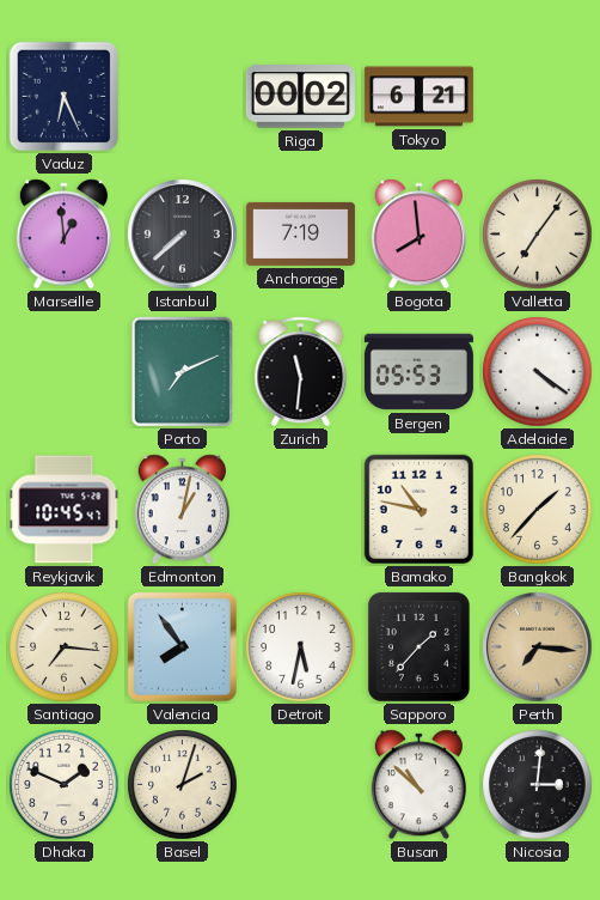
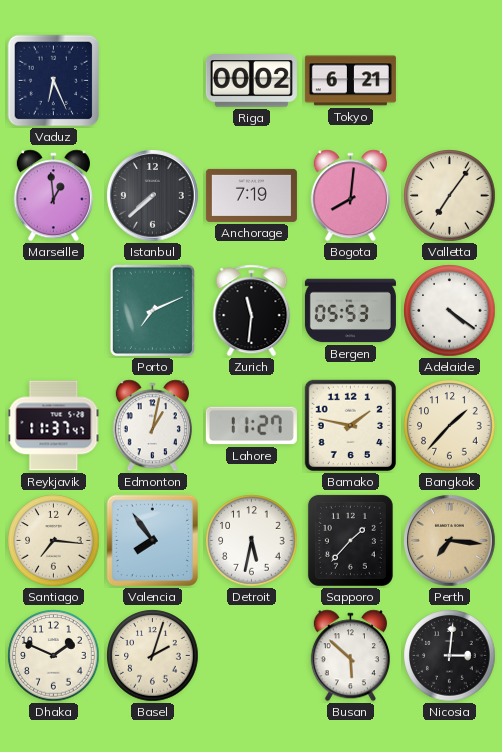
Bogota: 7:59 -> 8:01
Reykjavik: 10:45 -> 11:37
Lahore: none -> 11:27
Bamako: 10:47 -> 1:47
Busan: 10:52 -> 5:52
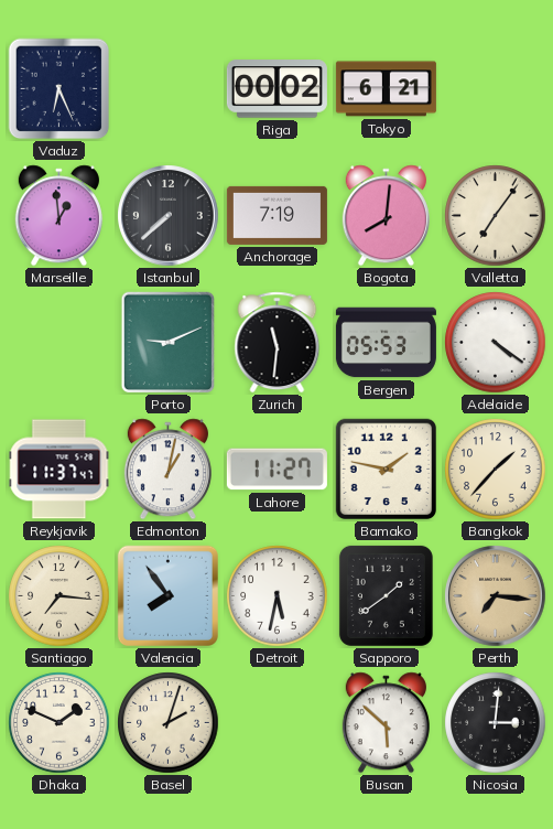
Porto: 7:11 -> 9:11
Sapporo: 1:37 -> 1:39
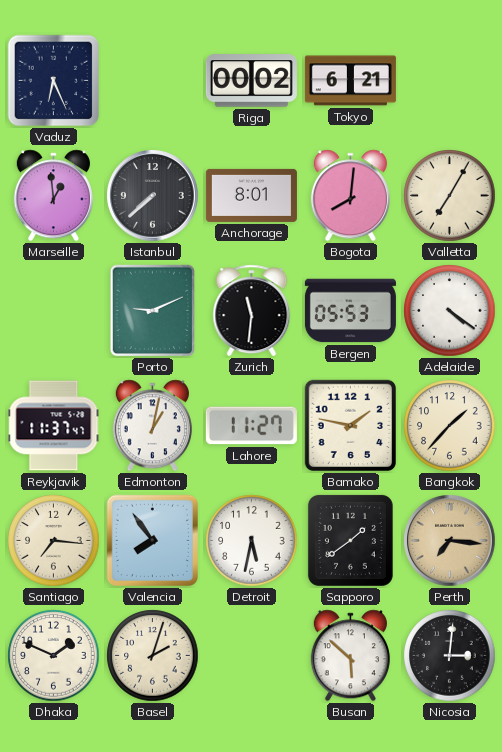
Anchorage: 7:19 -> 8:01
Valletta: 7:06 -> 7:05
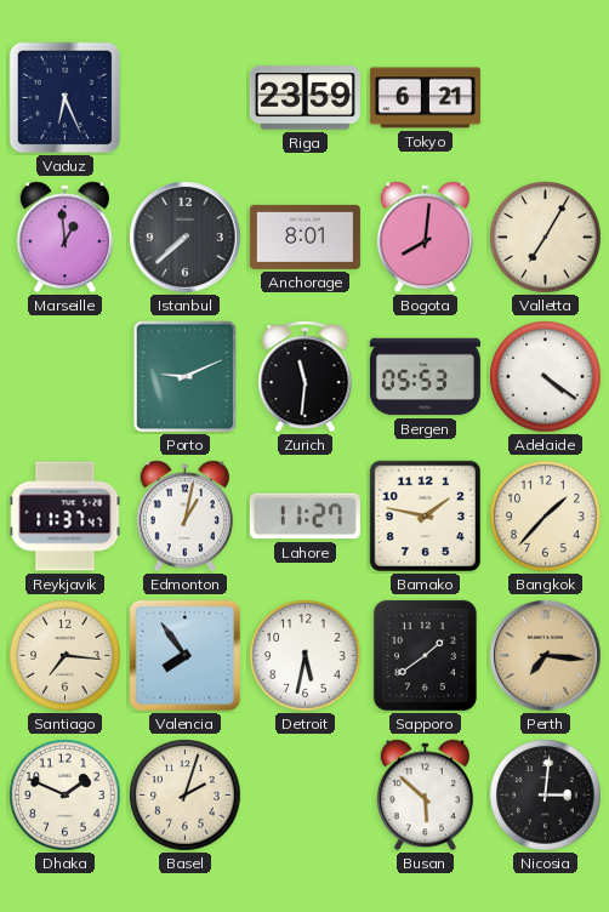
Riga: 00:02 -> 23:59
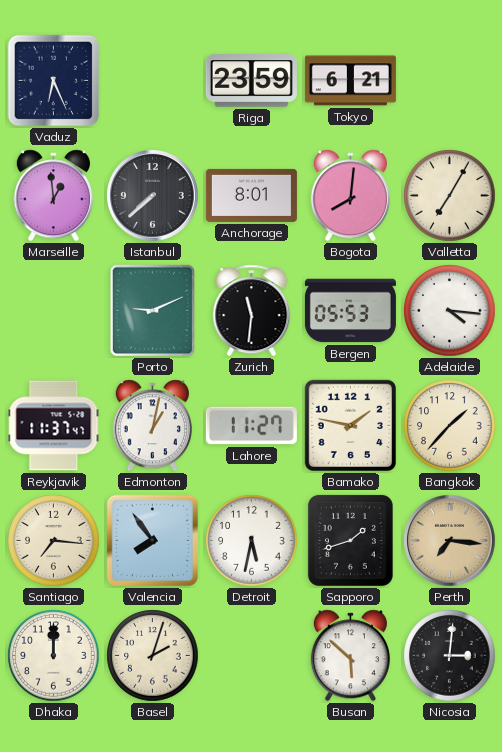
Adelaide: 4:21 -> 4:16
Sapporo: 1:39 -> 1:42
Dhaka: 1:49 -> 12:00
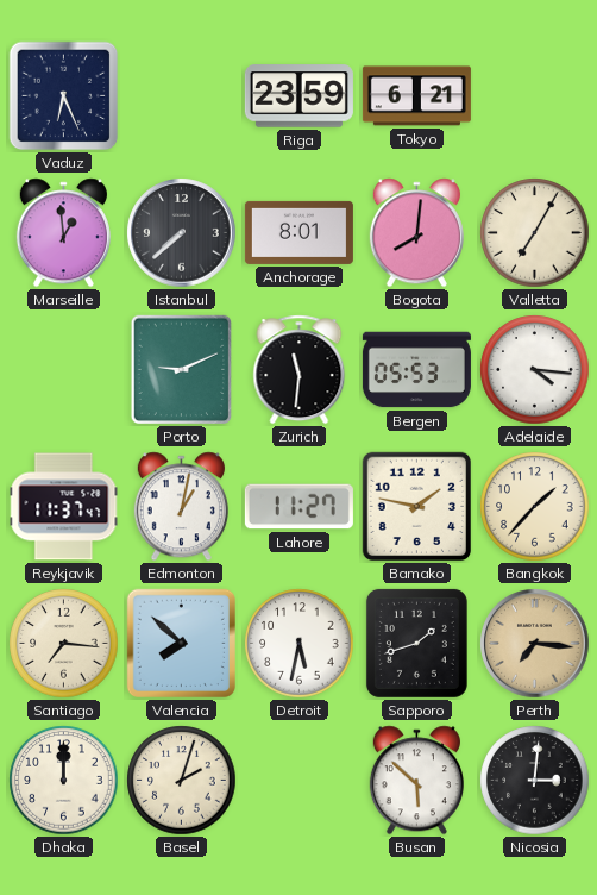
Valencia: 7:54 -> 7:52
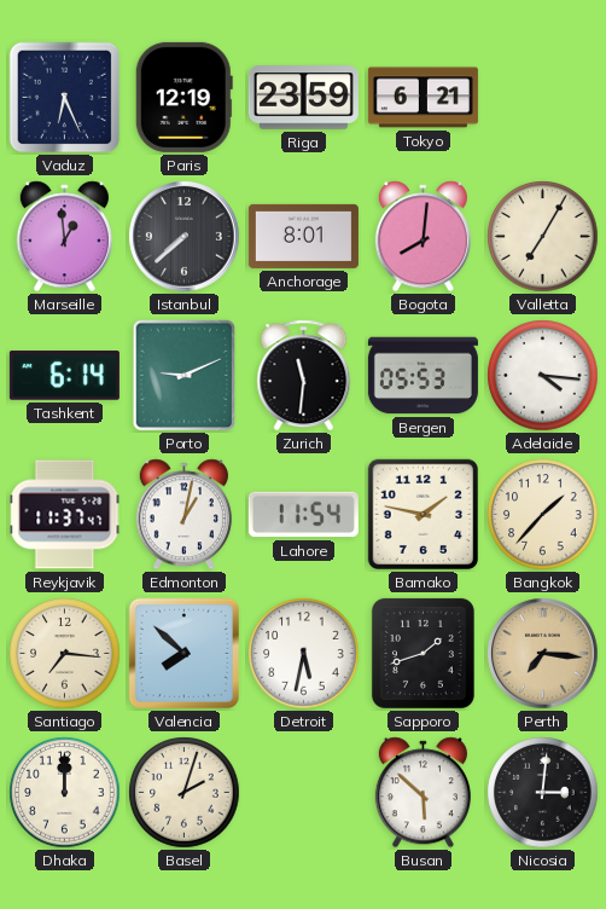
Paris: none -> 12:19
Tashkent: none -> 6:14
Lahore: 11:27 -> 11:54
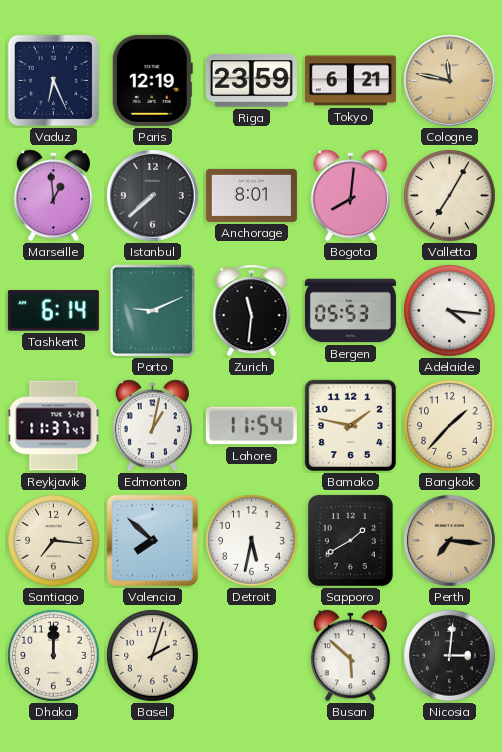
Cologne: none -> 11:47
Sapporo: 1:42 -> 1:40
